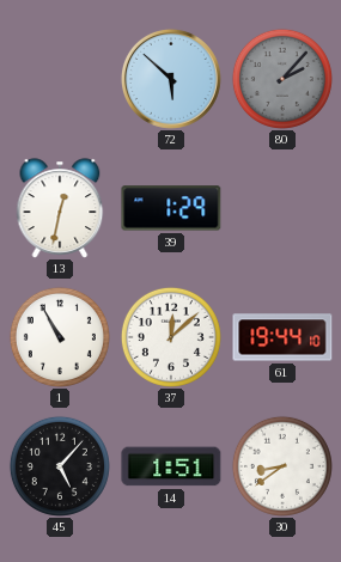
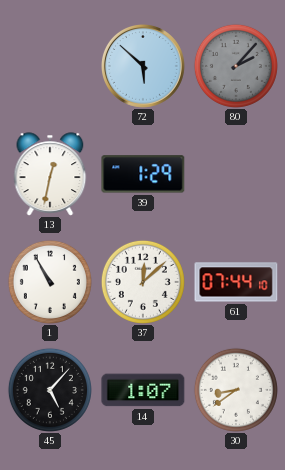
61: 19:44 -> 07:44
14: 1:51 -> 1:07
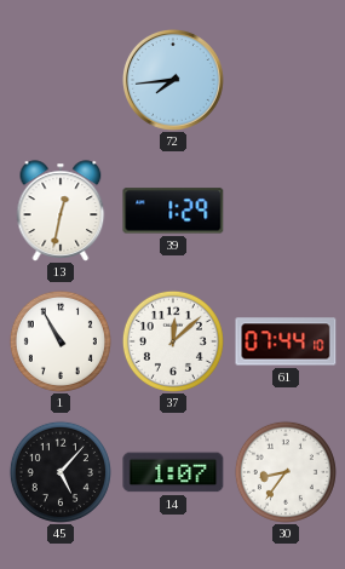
72: 5:52 -> 7:44
80: 2:07 -> none
30: 8:39 -> 8:36
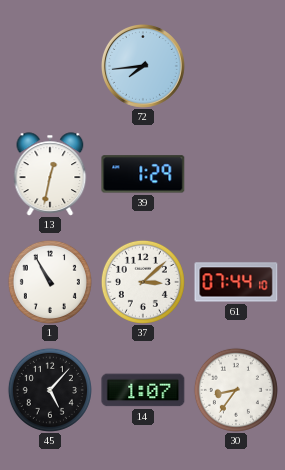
37: 12:08 -> 3:08
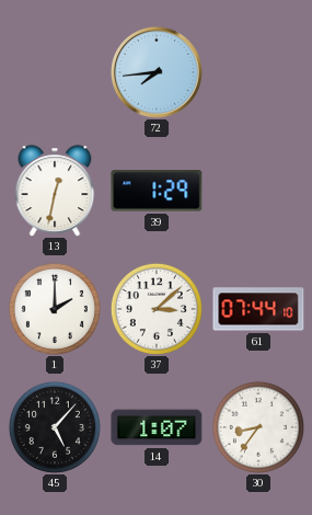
1: 10:55 -> 2:00
